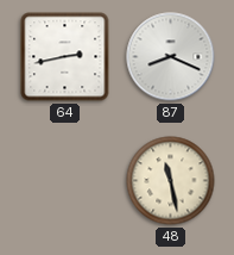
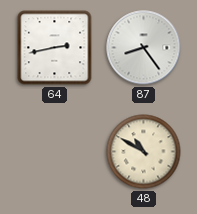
87: 8:19 -> 8:24
48: 11:28 -> 10:50
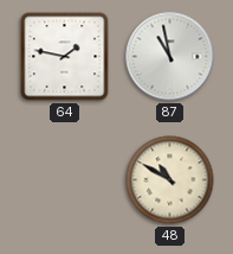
64: 2:43 -> 1:47
87: 8:24 -> 10:58
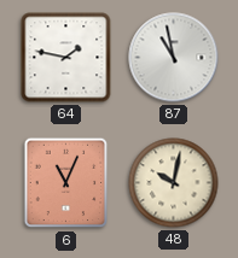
6: none -> 11:04
48: 10:50 -> 10:02
